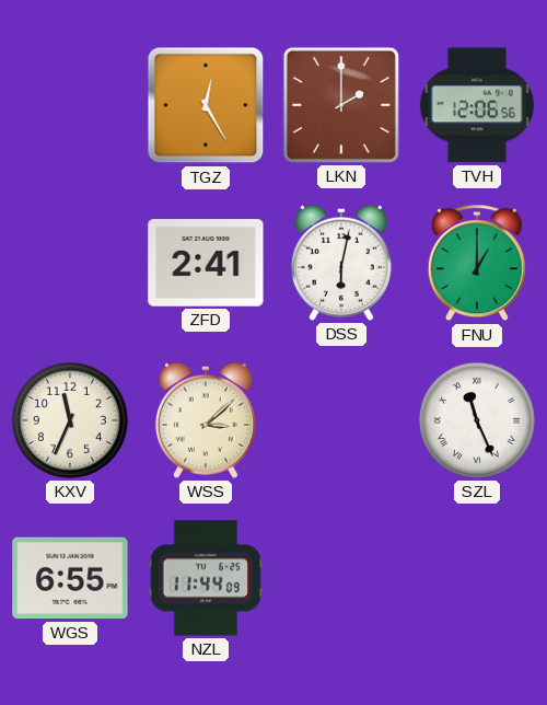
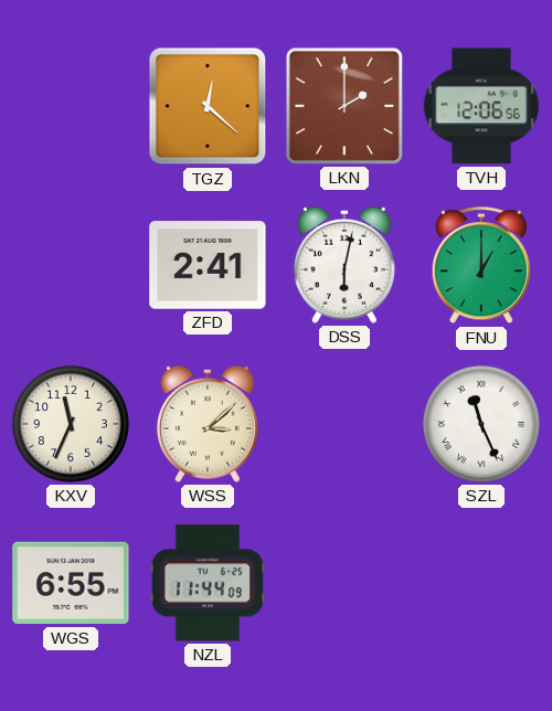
TGZ: 12:25 -> 12:22
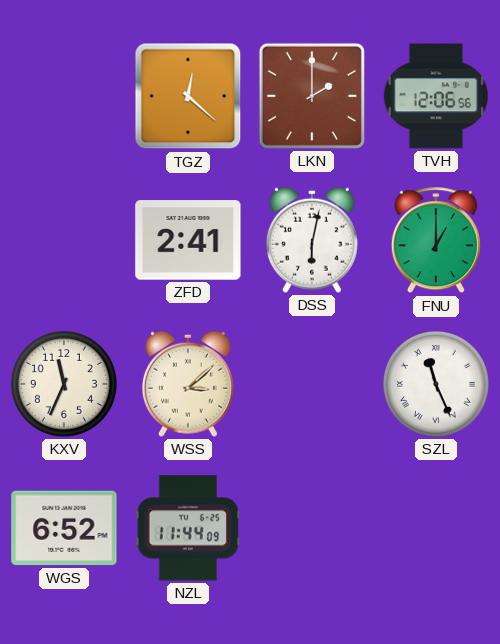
WGS: 6:55 -> 6:52
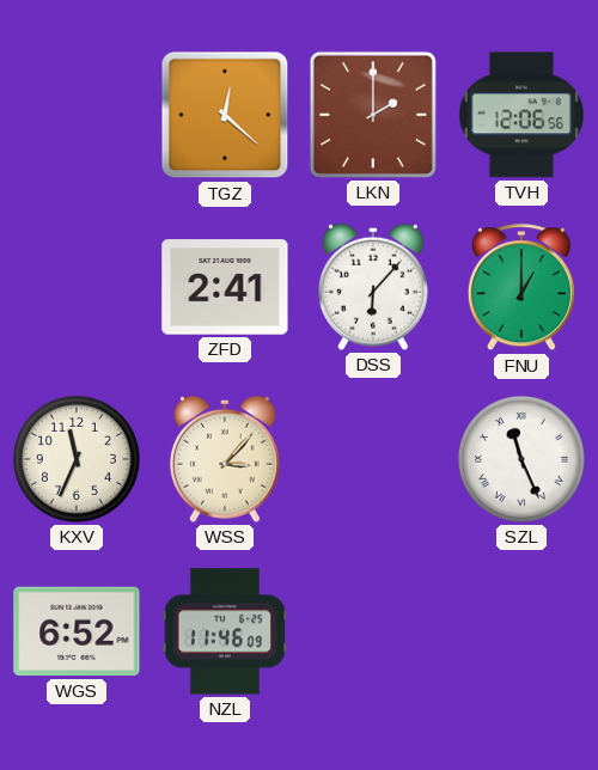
DSS: 6:02 -> 6:07
WSS: 3:08 -> 3:07
NZL: 11:44 -> 11:46
